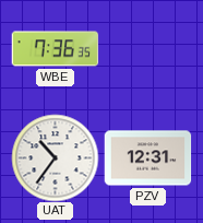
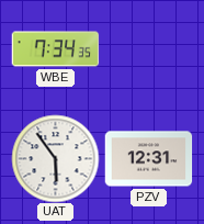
WBE: 7:36 -> 7:34
UAT: 10:36 -> 5:54
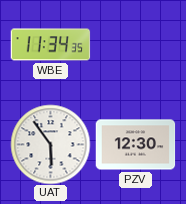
WBE: 7:34 -> 11:34
PZV: 12:31 -> 12:30
